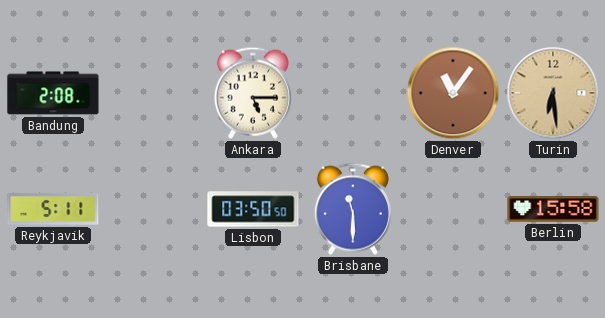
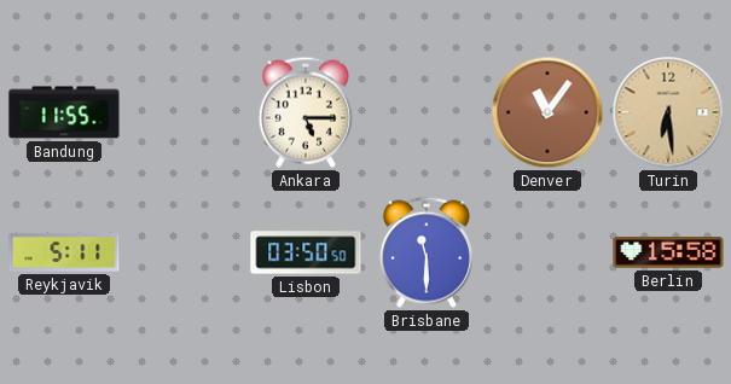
Bandung: 2:08 -> 11:55
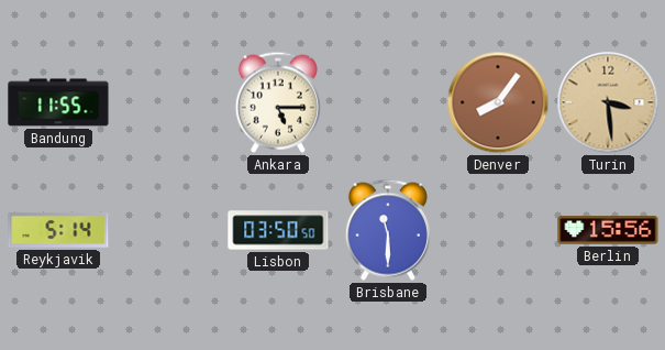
Denver: 11:06 -> 8:06
Turin: 6:29 -> 3:29
Reykjavik: 5:11 -> 5:14
Berlin: 15:58 -> 15:56
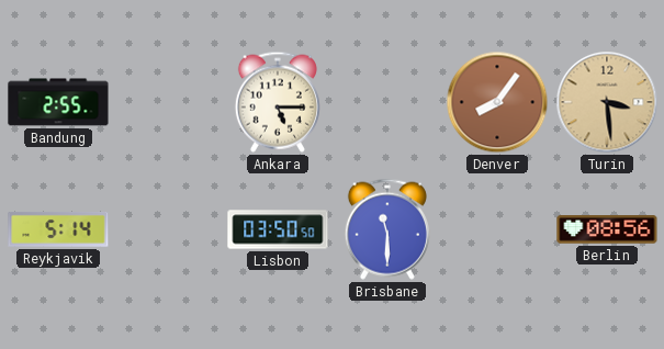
Bandung: 11:55 -> 2:55
Berlin: 15:56 -> 08:56
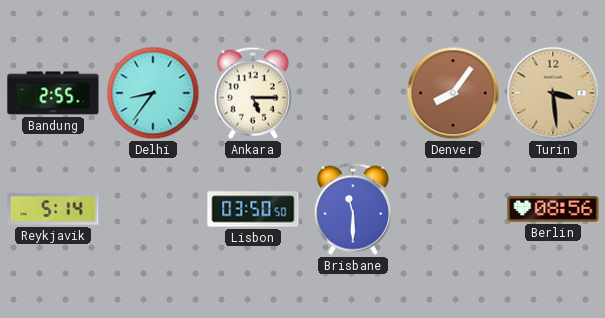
Delhi: none -> 8:36
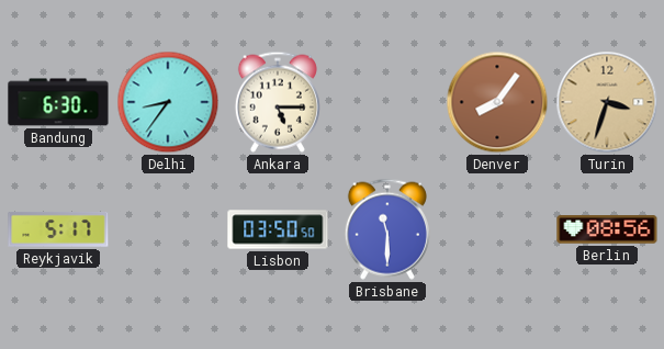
Bandung: 2:55 -> 6:30
Turin: 3:29 -> 3:33
Reykjavik: 5:14 -> 5:17
